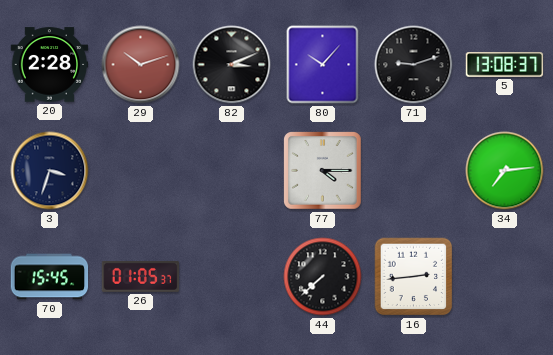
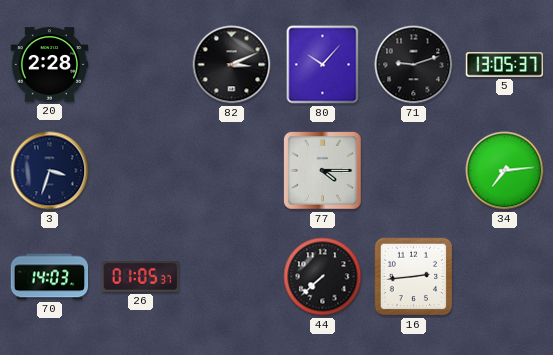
29: 10:12 -> none
5: 13:08 -> 13:05
70: 15:45 -> 14:03
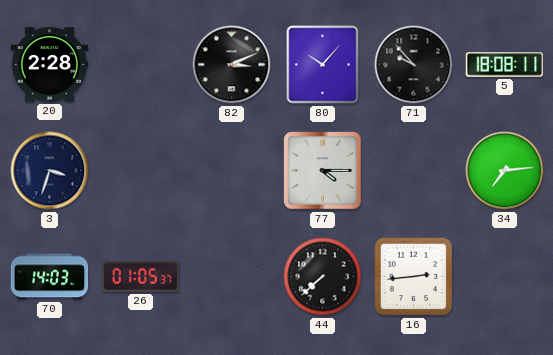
71: 9:12 -> 9:53
5: 13:05 -> 18:08
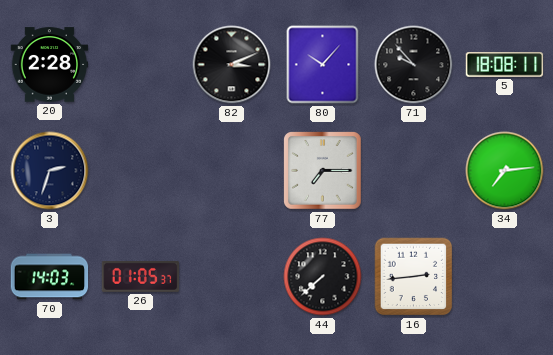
3: 3:33 -> 2:33
77: 4:15 -> 7:15
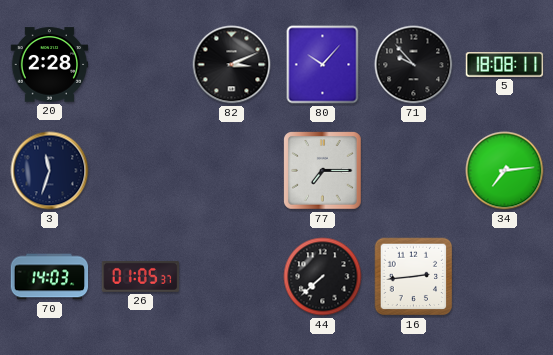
3: 2:33 -> 11:33
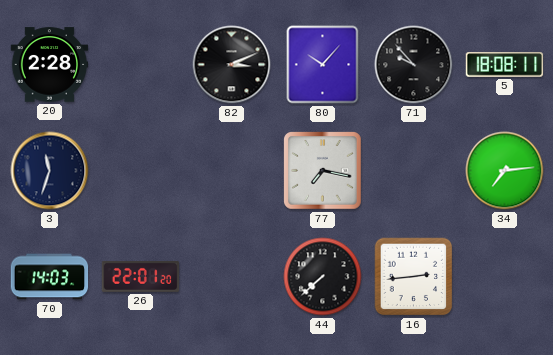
77: 7:15 -> 7:17
26: 01:05 -> 22:01
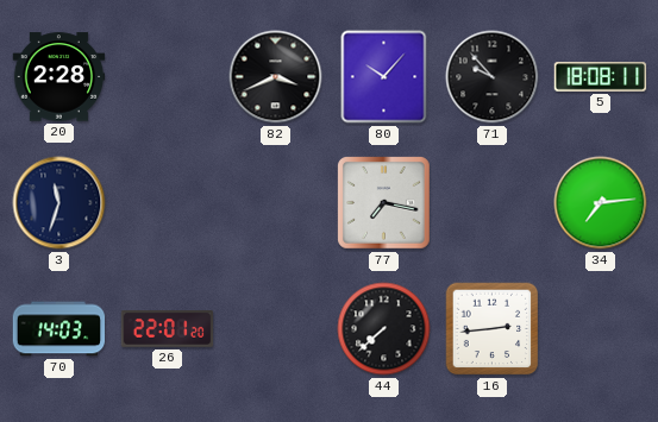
82: 3:11 -> 3:41
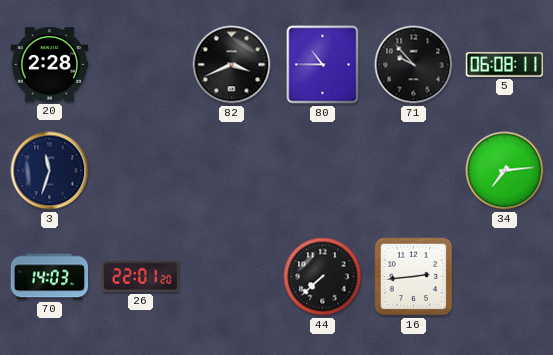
80: 10:07 -> 10:45
5: 18:08 -> 06:08
77: 7:17 -> none
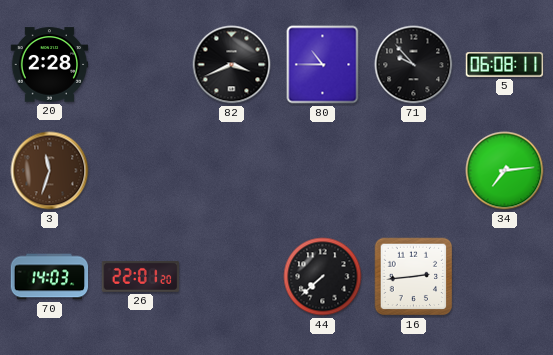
3 dial: navy -> brown
